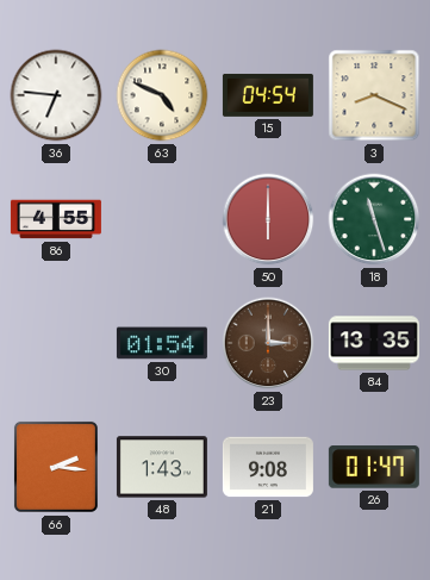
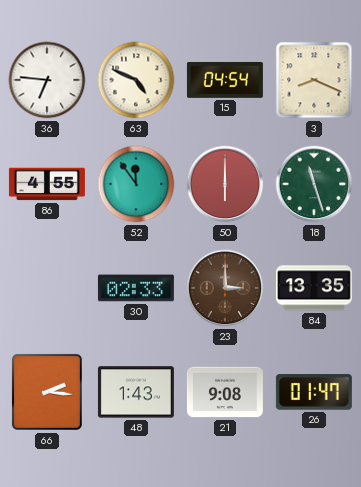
52: none -> 11:54
30: 01:54 -> 02:33
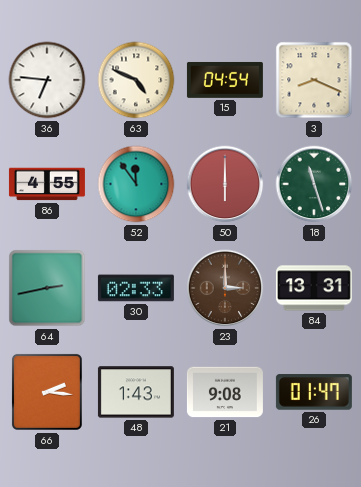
64: none -> 2:43
84: 13:35 -> 13:31
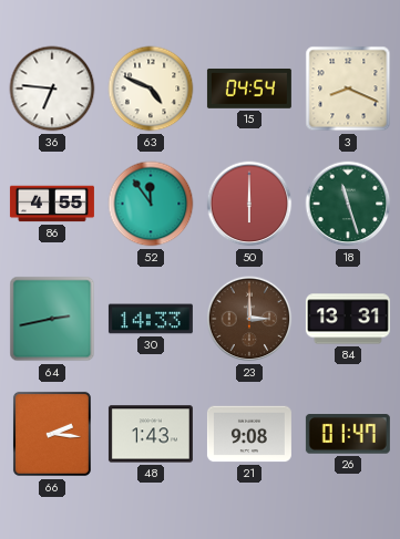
30: 02:33 -> 14:33
